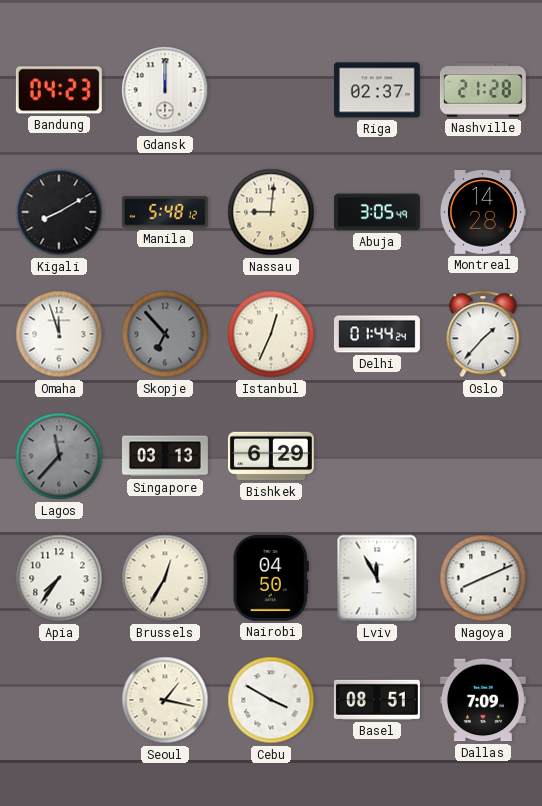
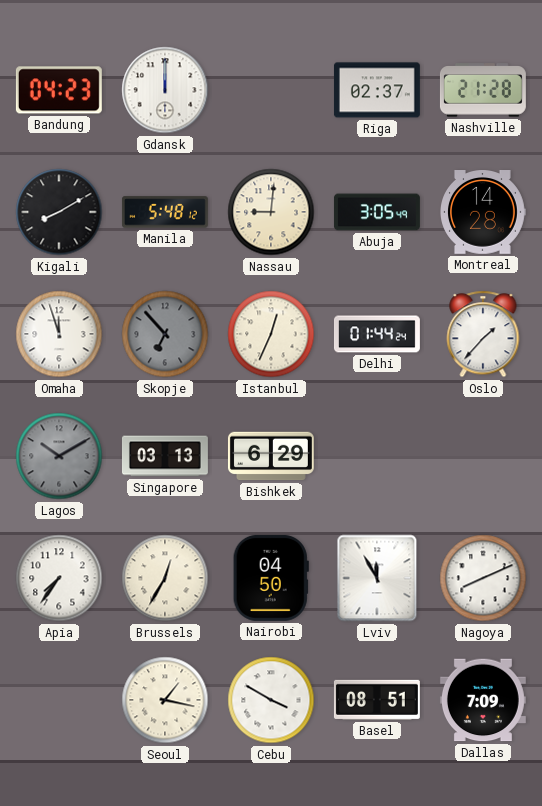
Lagos: 11:37 -> 10:10
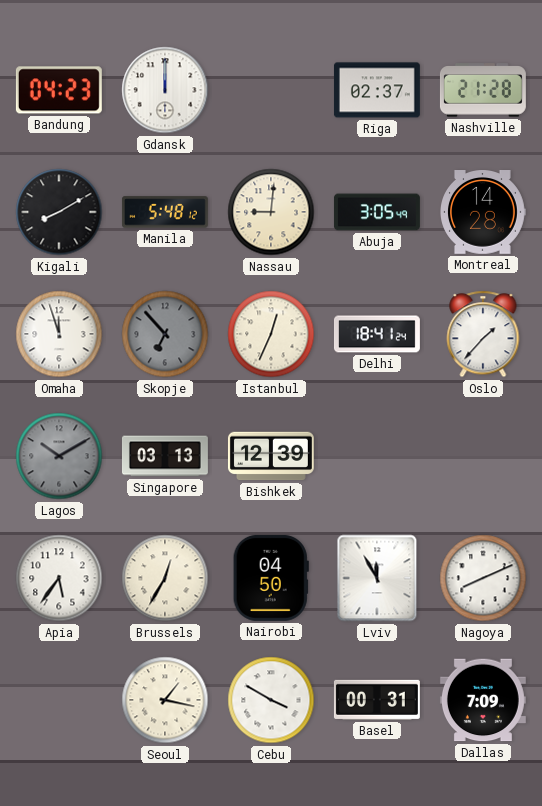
Delhi: 01:44 -> 18:41
Bishkek: 6:29 -> 12:39
Apia: 7:36 -> 5:36
Basel: 08:51 -> 00:31
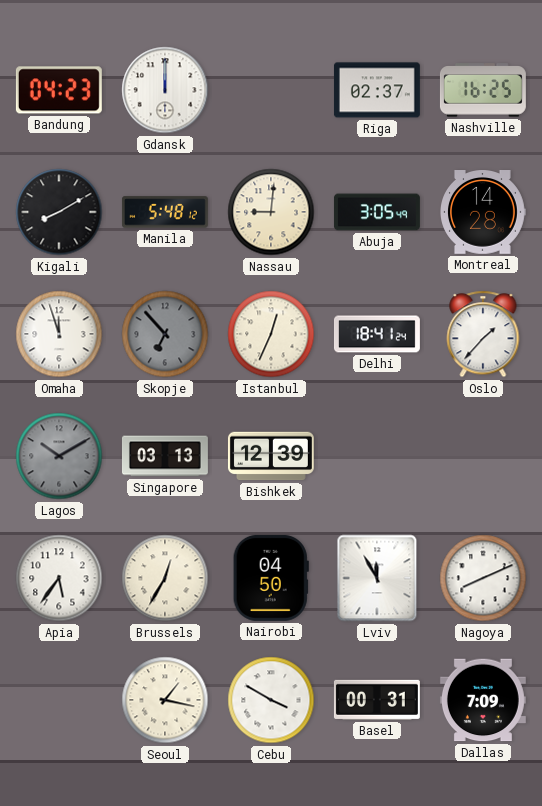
Nashville: 21:28 -> 16:25
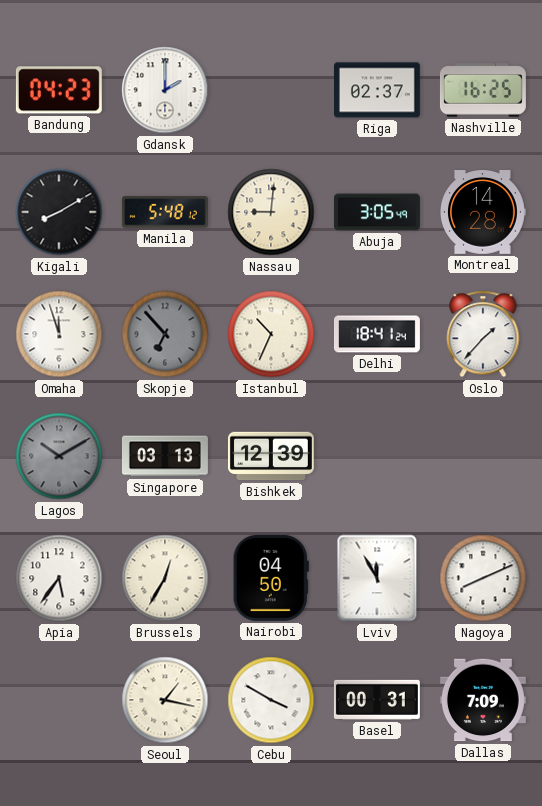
Gdansk: 12:00 -> 2:00
Istanbul: 12:34 -> 10:34
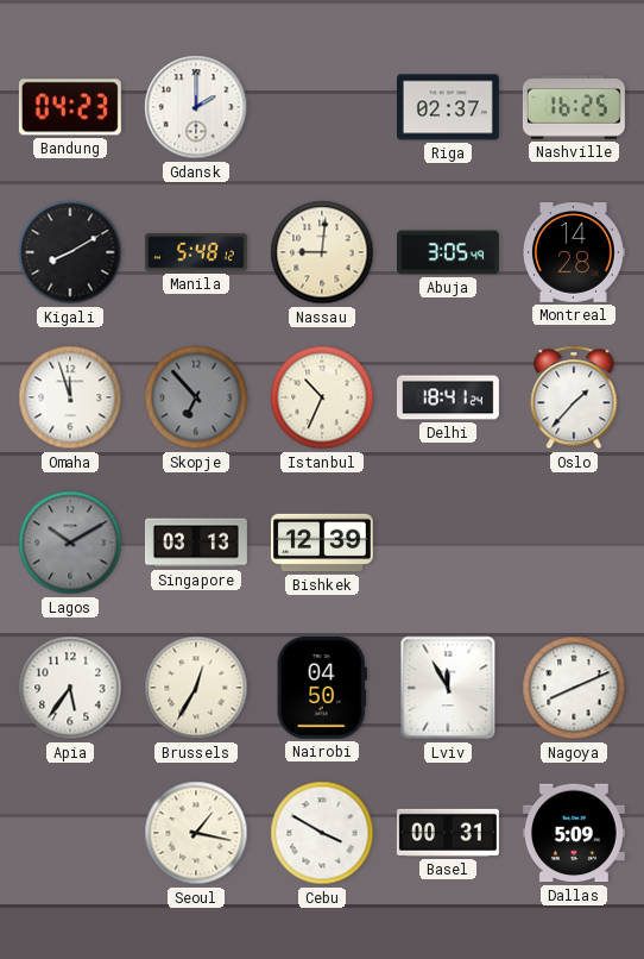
Dallas: 7:09 -> 5:09
